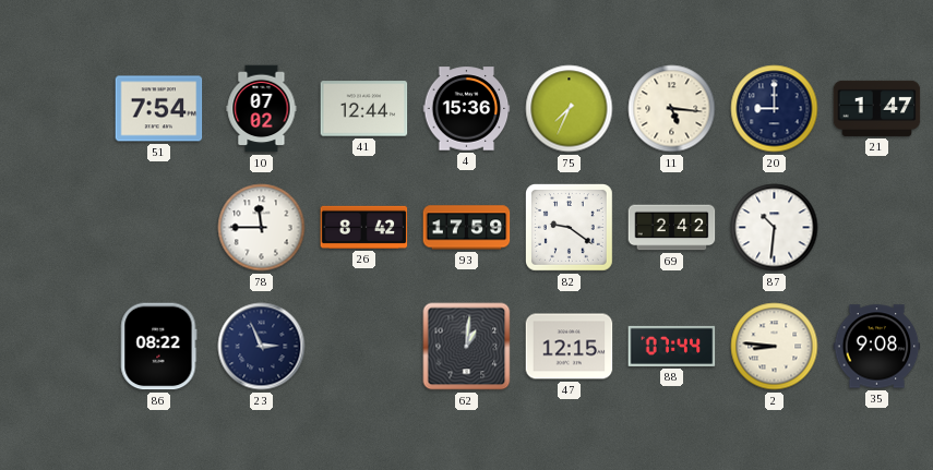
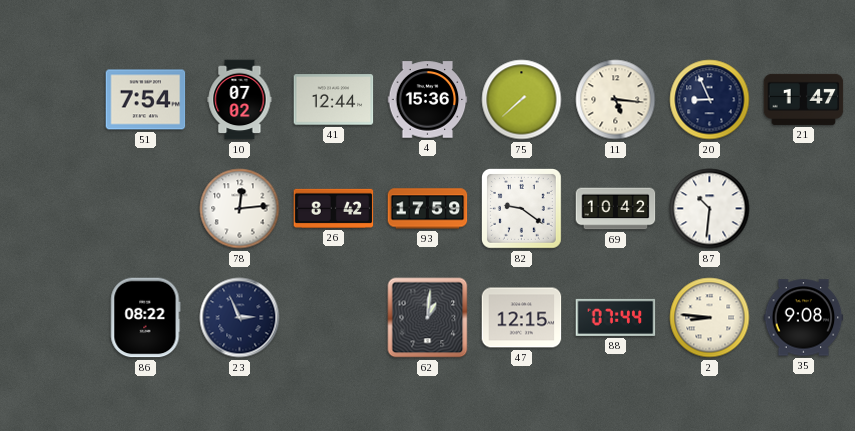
75: 7:34 -> 7:38
20: 9:00 -> 8:56
78: 11:45 -> 12:14
69: 2:42 -> 10:42
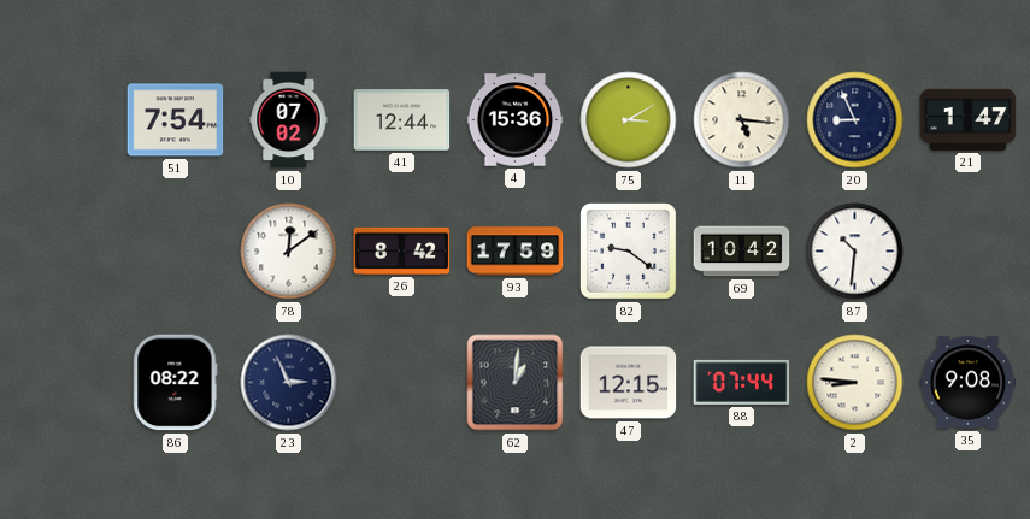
75: 7:38 -> 3:10
78: 12:14 -> 12:09
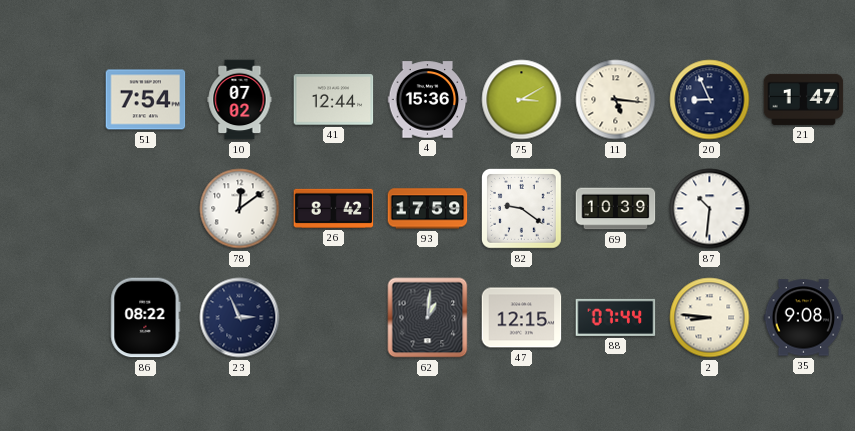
69: 10:42 -> 10:39
